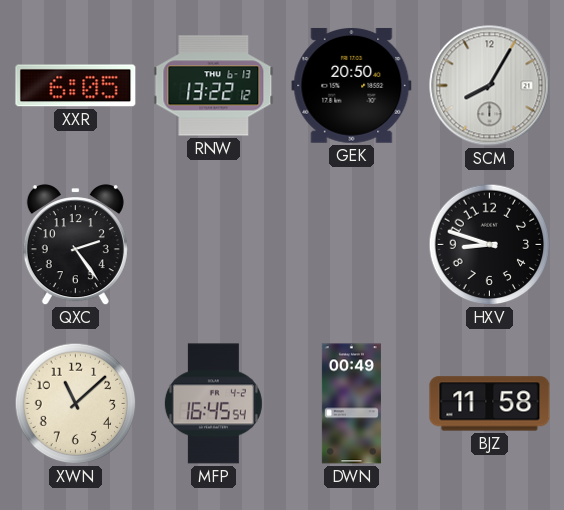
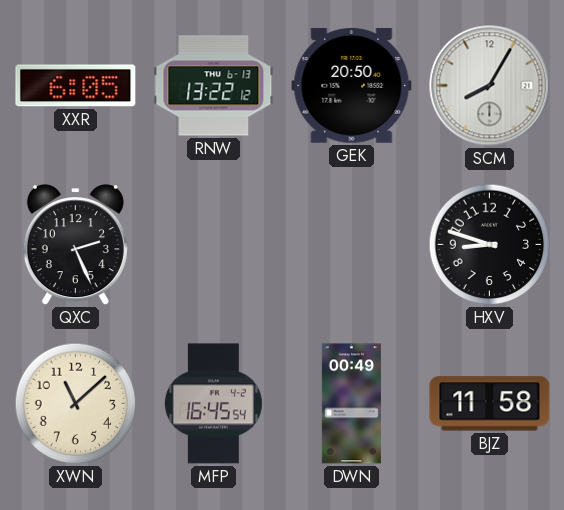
QXC: 2:24 -> 2:26
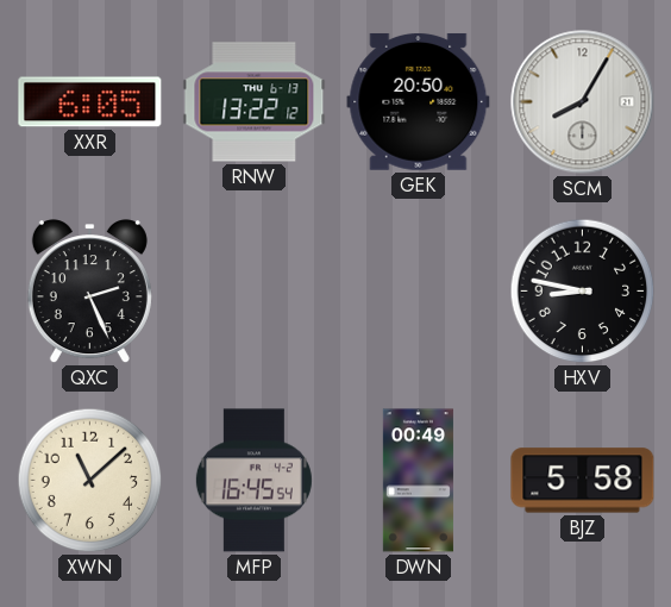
HXV: 8:48 -> 8:47
BJZ: 11:58 -> 5:58
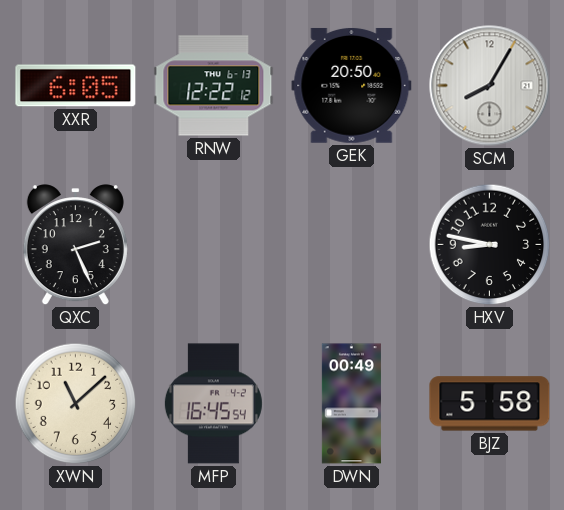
RNW: 13:22 -> 12:22
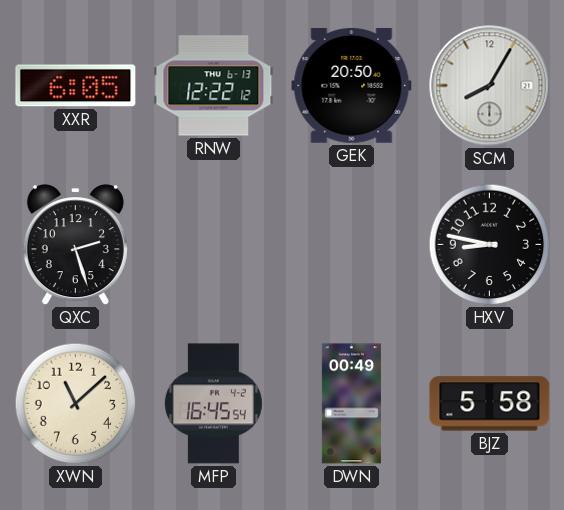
QXC: 2:26 -> 2:27
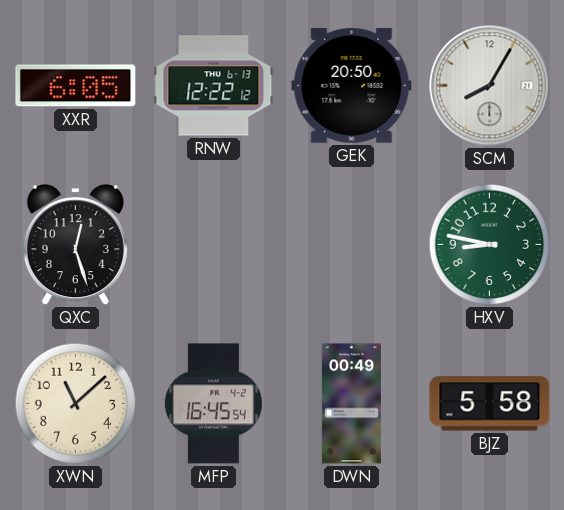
QXC: 2:27 -> 12:27
HXV dial: black -> green
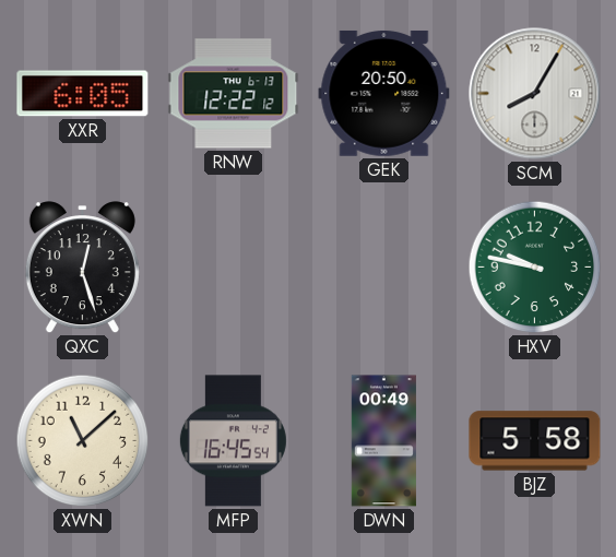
HXV: 8:47 -> 9:47
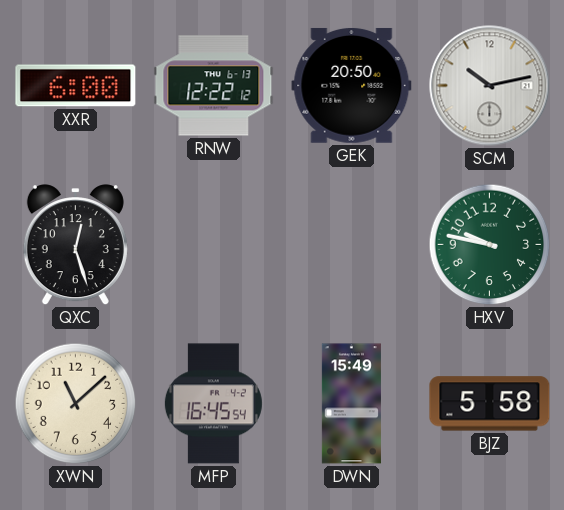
XXR: 6:05 -> 6:00
SCM: 8:05 -> 10:13
DWN: 00:49 -> 15:49
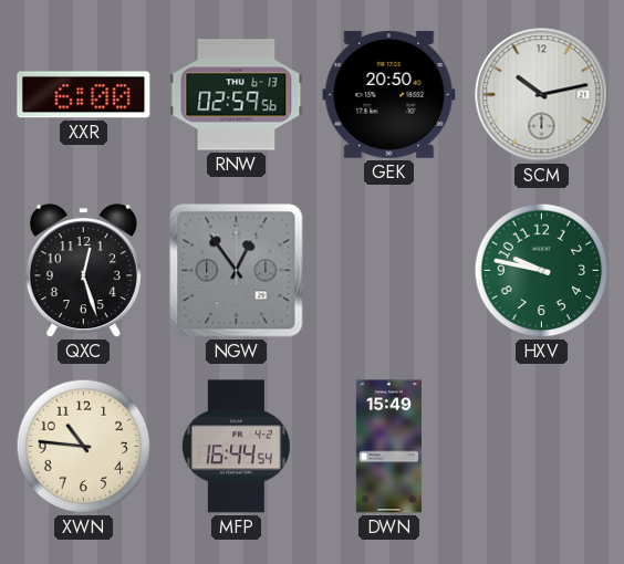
RNW: 12:22 -> 02:59
NGW: none -> 12:54
XWN: 11:08 -> 10:46
MFP: 16:45 -> 16:44
BJZ: 5:58 -> none
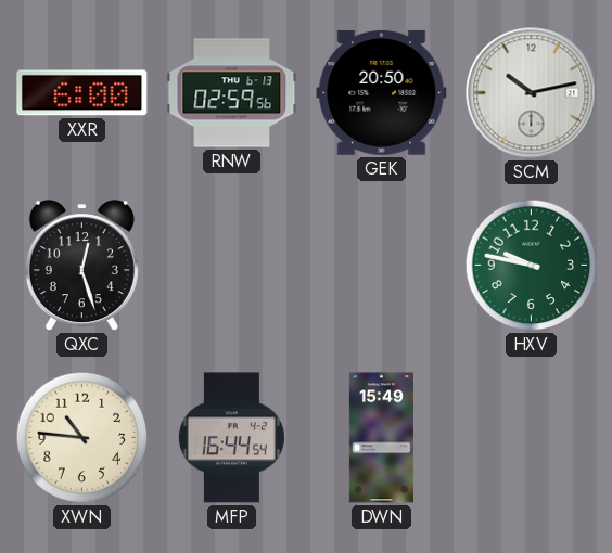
NGW: 12:54 -> none
